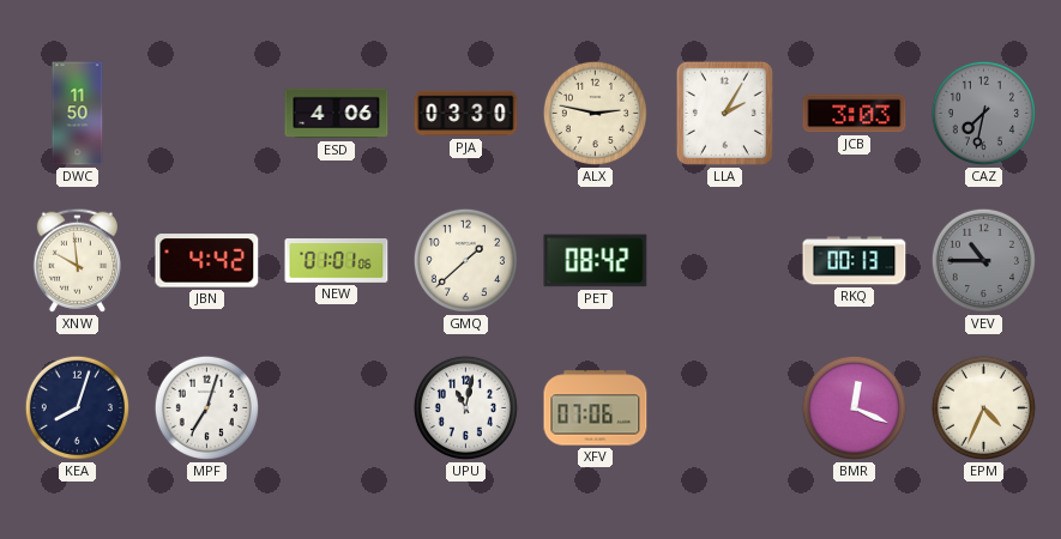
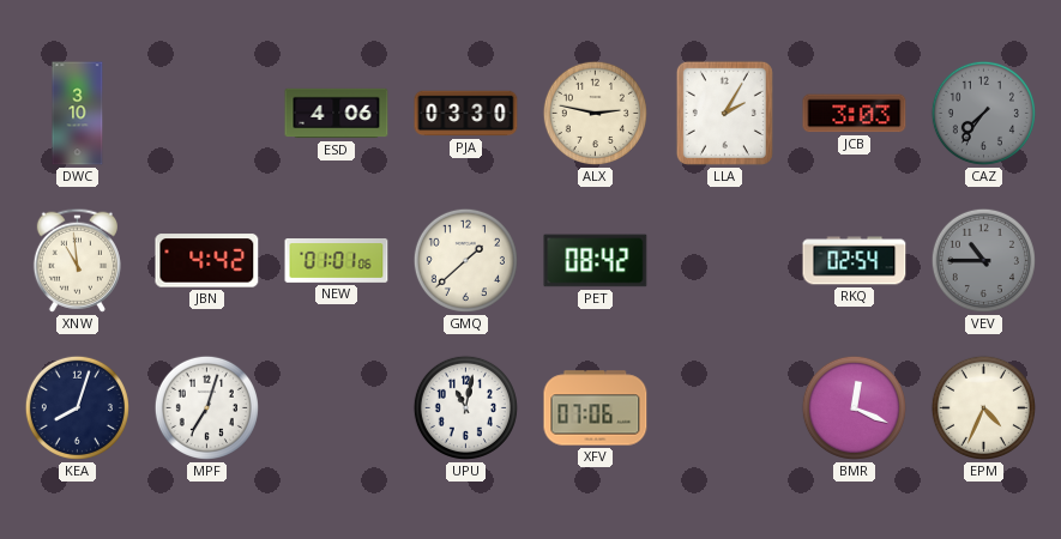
DWC: 11:50 -> 3:10
CAZ: 7:32 -> 7:36
XNW: 9:59 -> 10:59
RKQ: 00:13 -> 02:54
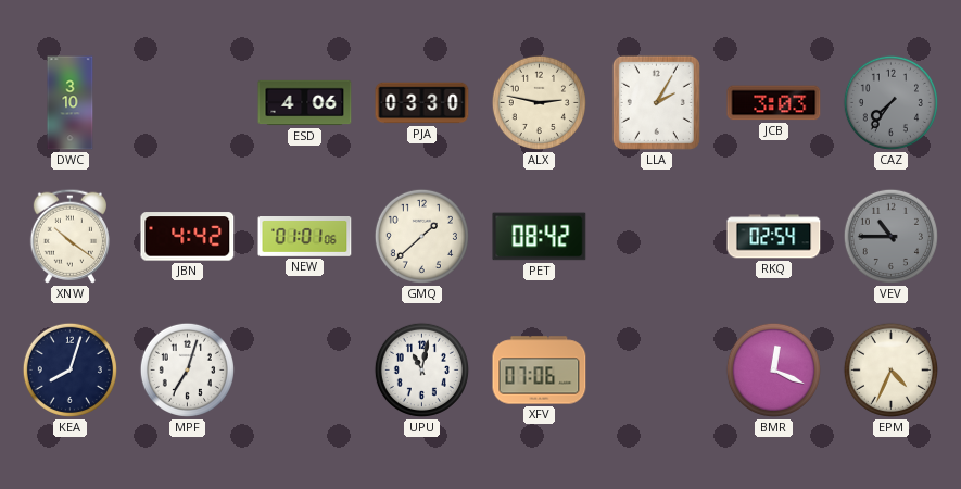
XNW: 10:59 -> 10:21
